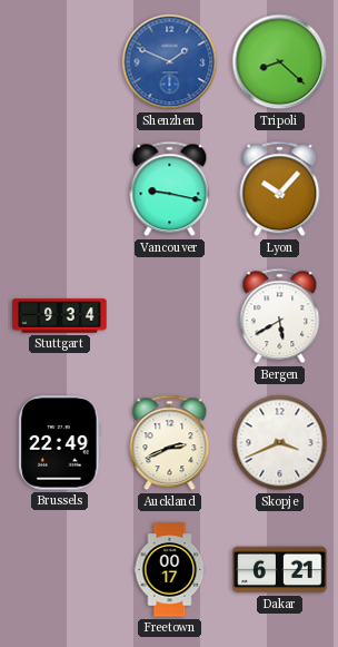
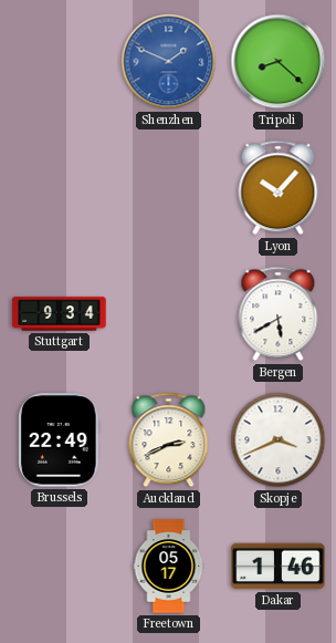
Vancouver: 9:17 -> none
Freetown: 00:17 -> 05:17
Dakar: 6:21 -> 1:46
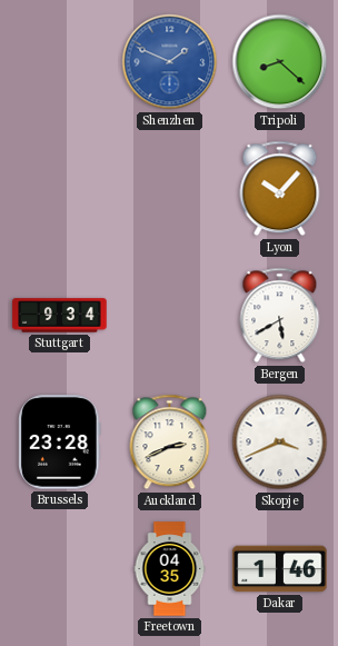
Brussels: 22:49 -> 23:28
Freetown: 05:17 -> 04:35
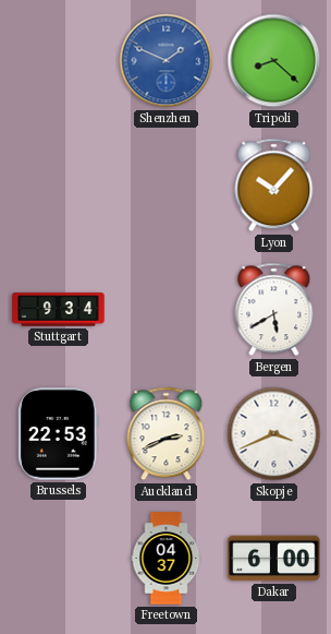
Brussels: 23:28 -> 22:53
Freetown: 04:35 -> 04:37
Dakar: 1:46 -> 6:00
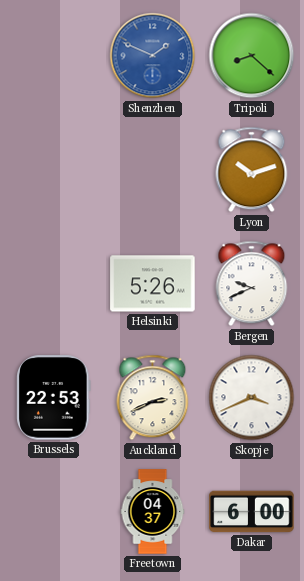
Lyon: 10:07 -> 10:12
Stuttgart: 9:34 -> none
Helsinki: none -> 5:26
Bergen: 5:40 -> 9:41
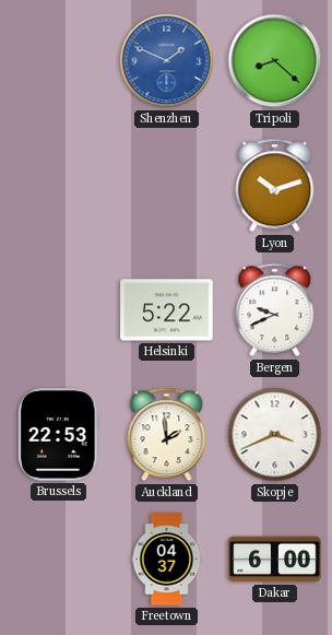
Helsinki: 5:26 -> 5:22
Auckland: 2:41 -> 1:59
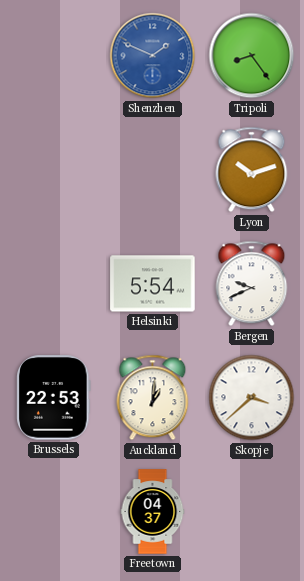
Tripoli: 8:22 -> 8:24
Helsinki: 5:22 -> 5:54
Auckland: 1:59 -> 1:01
Skopje: 3:41 -> 3:38
Dakar: 6:00 -> none
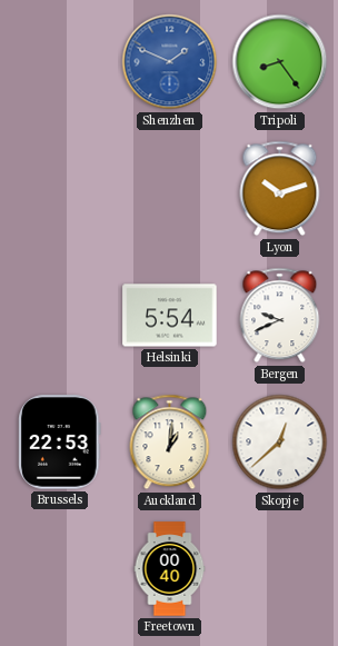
Skopje: 3:38 -> 12:38
Freetown: 04:37 -> 00:40
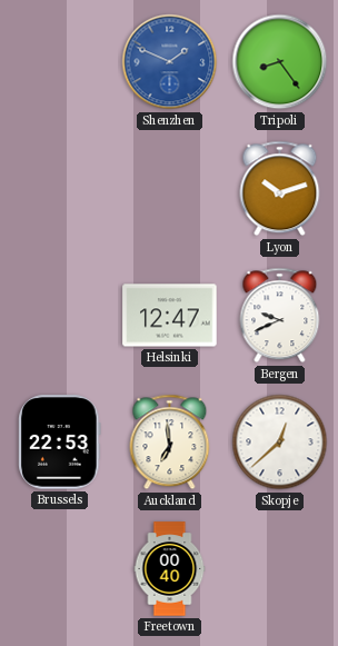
Helsinki: 5:54 -> 12:47
Auckland: 1:01 -> 6:59
